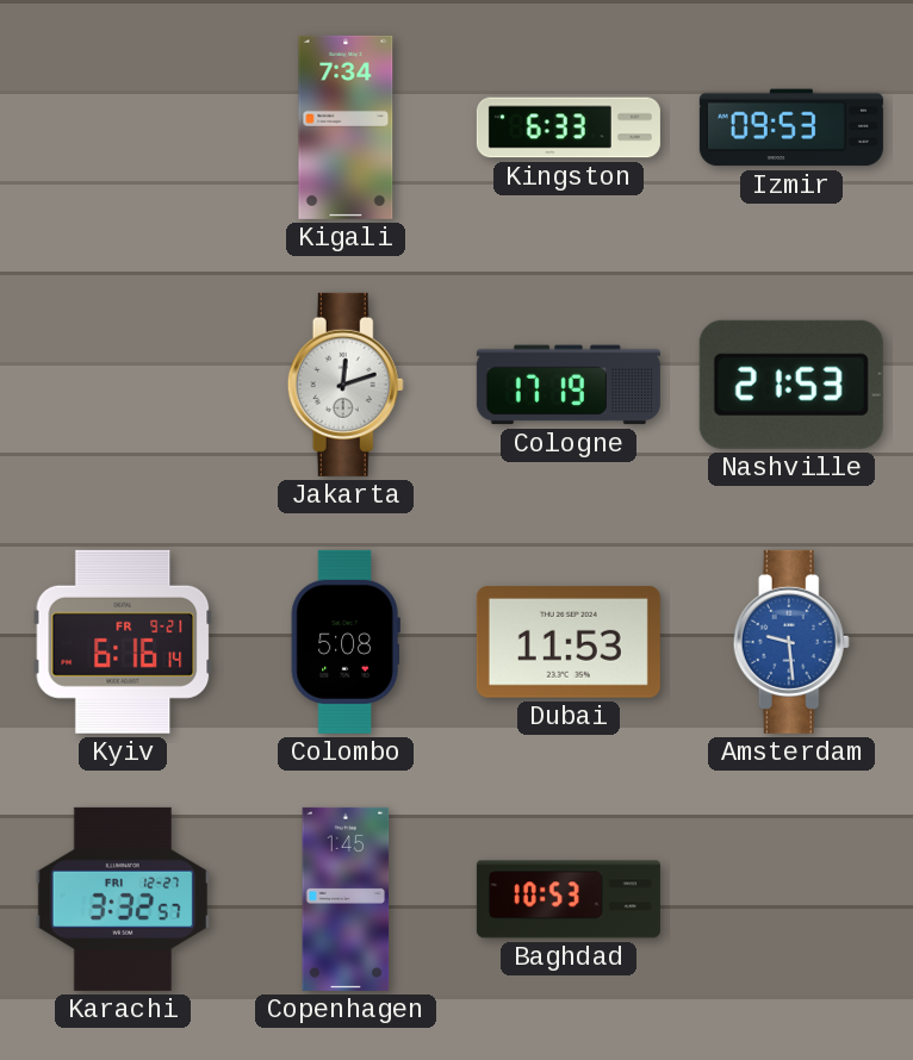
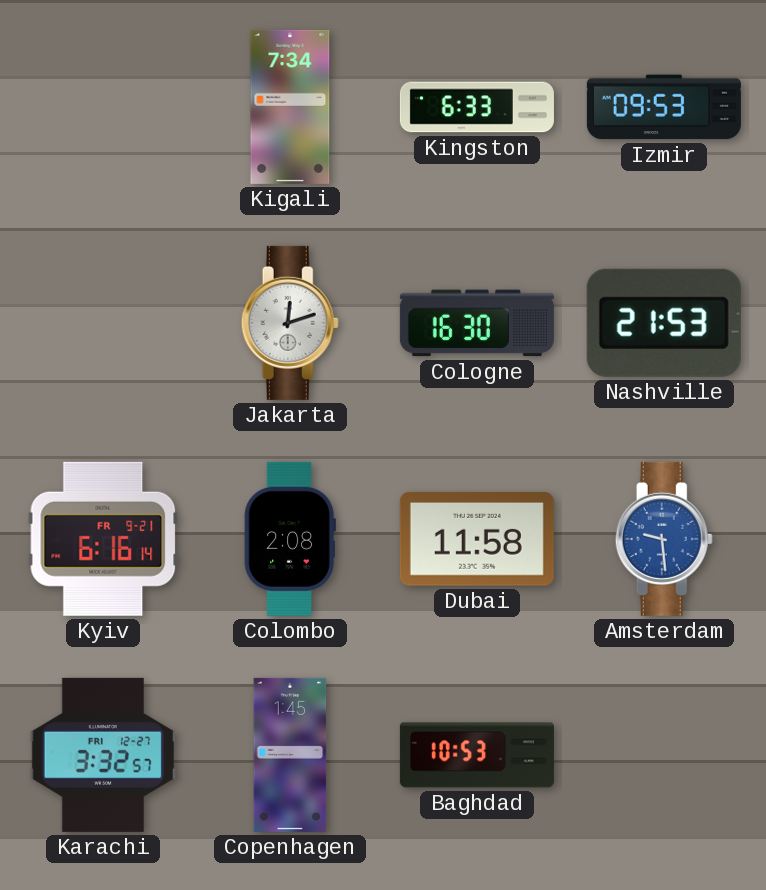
Cologne: 17:19 -> 16:30
Colombo: 5:08 -> 2:08
Dubai: 11:53 -> 11:58
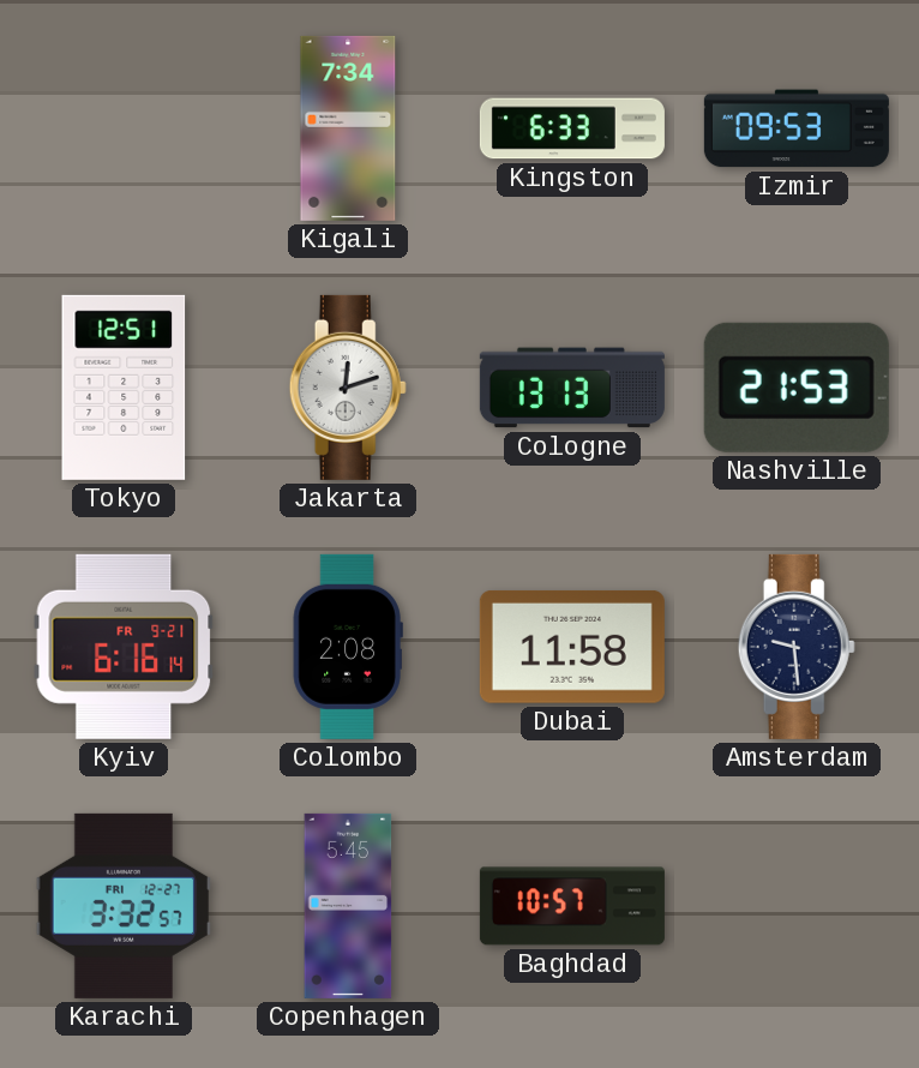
Tokyo: none -> 12:51
Cologne: 16:30 -> 13:13
Amsterdam dial: blue -> navy
Copenhagen: 1:45 -> 5:45
Baghdad: 10:53 -> 10:57
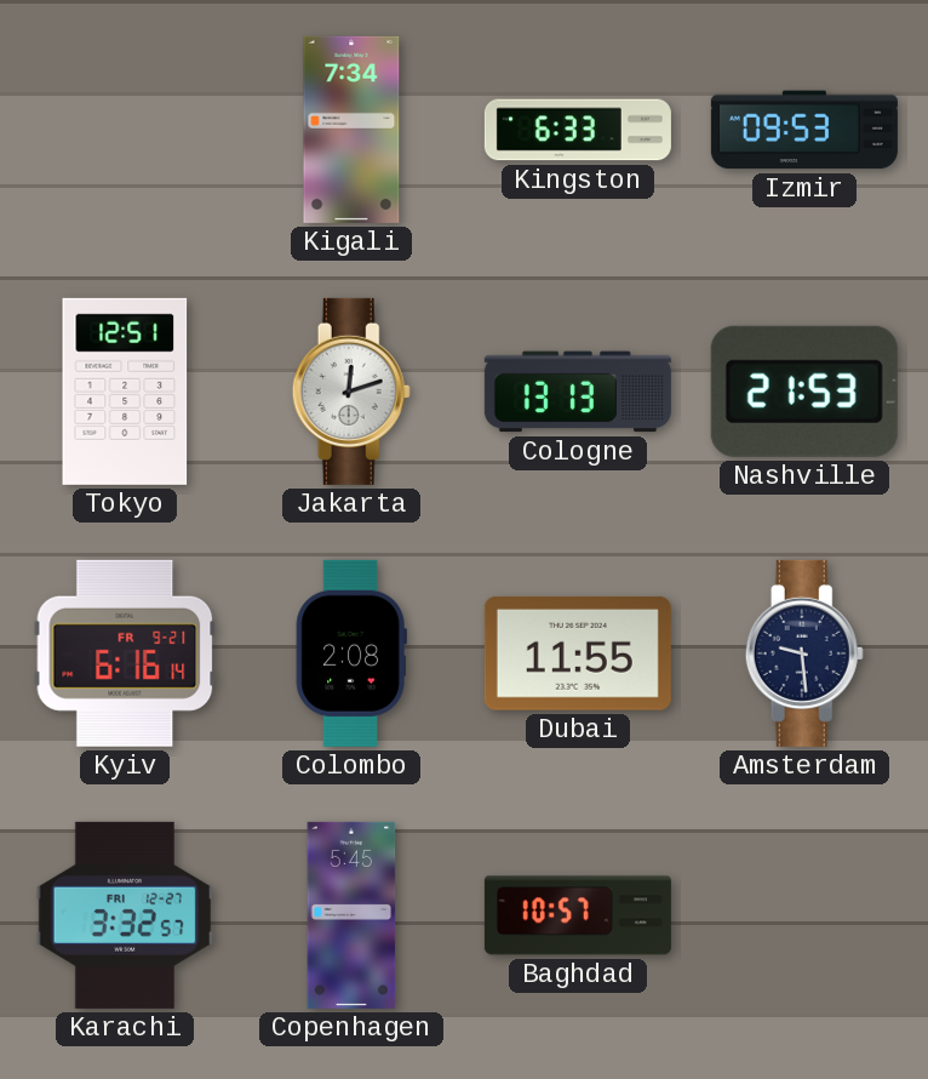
Dubai: 11:58 -> 11:55
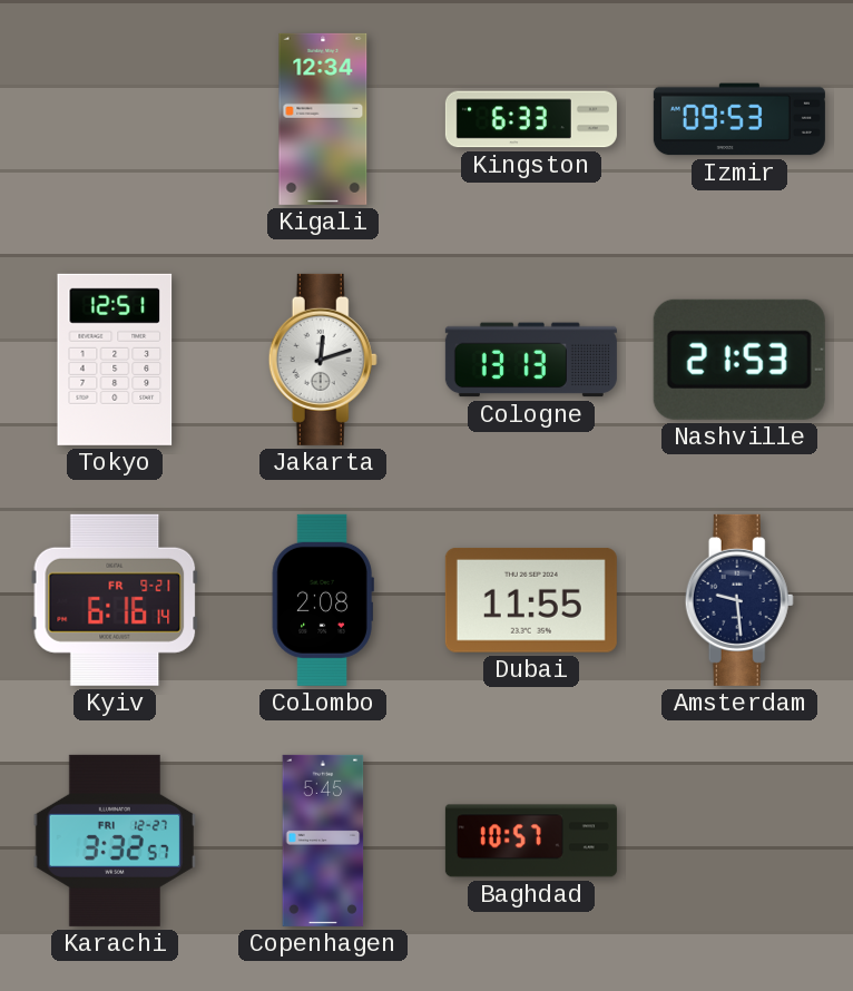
Kigali: 7:34 -> 12:34
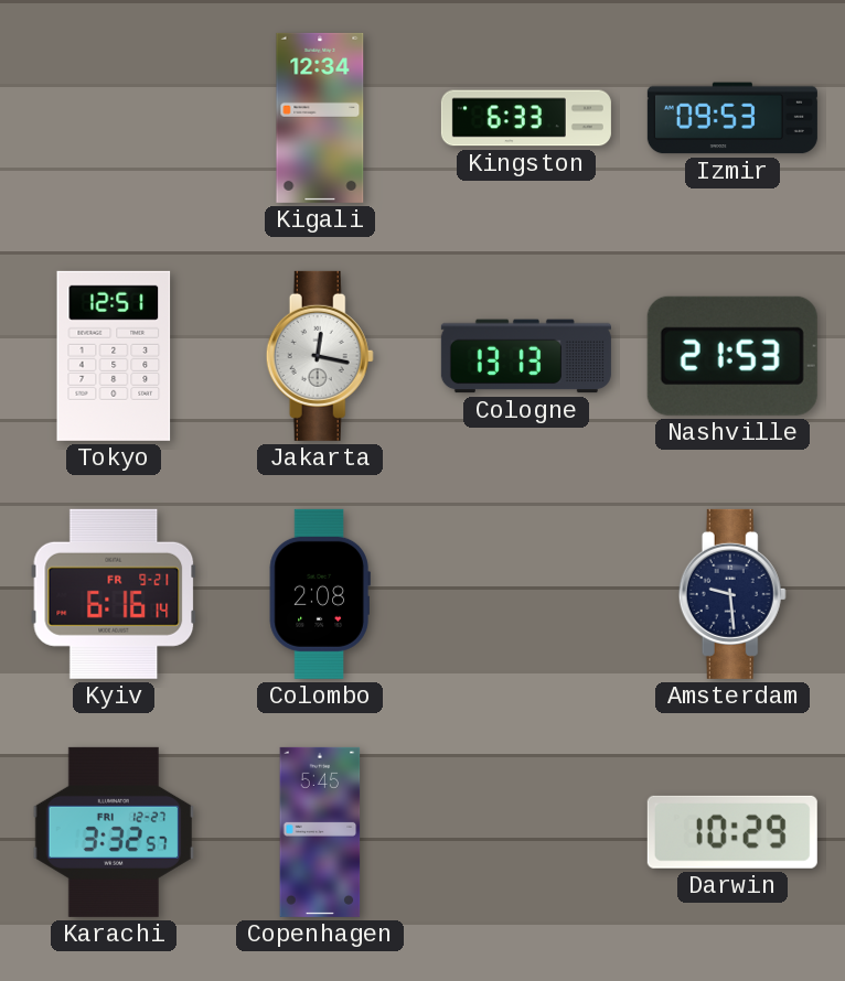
Jakarta: 12:12 -> 12:17
Dubai: 11:55 -> none
Baghdad: 10:57 -> none
Darwin: none -> 10:29
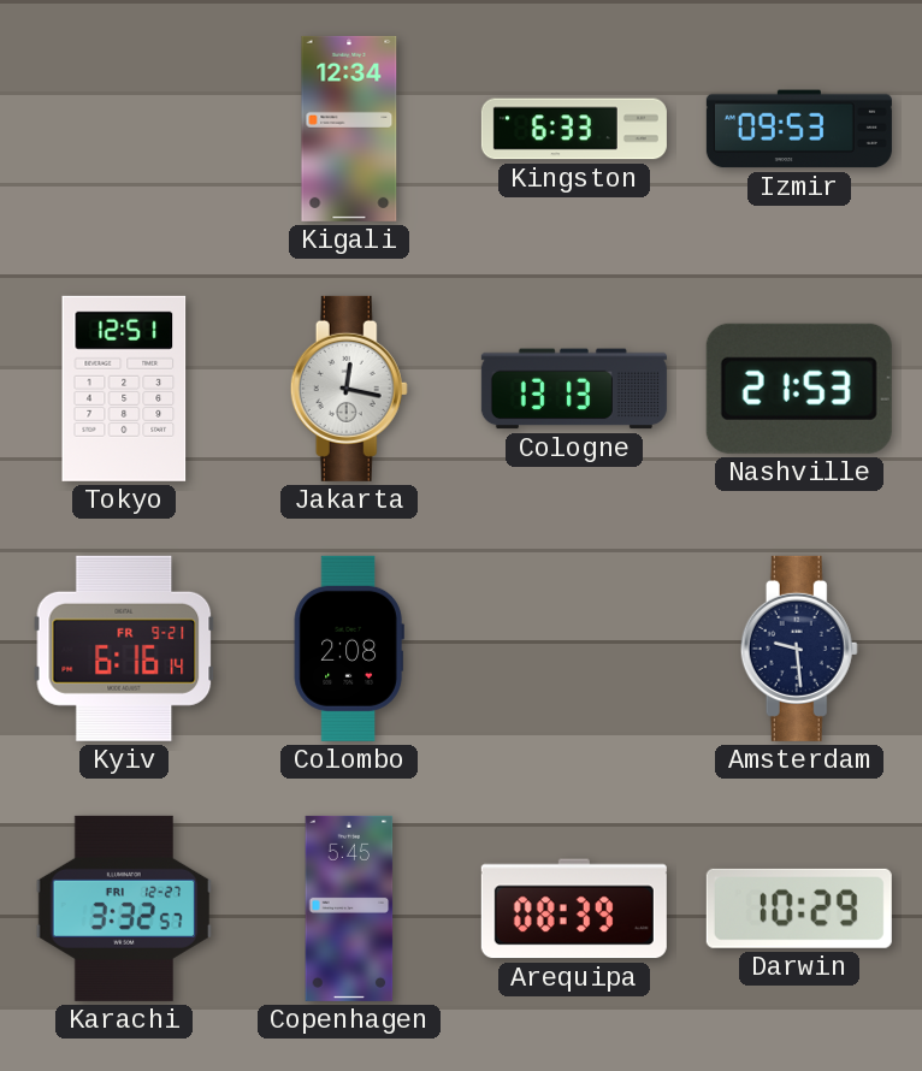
Arequipa: none -> 08:39
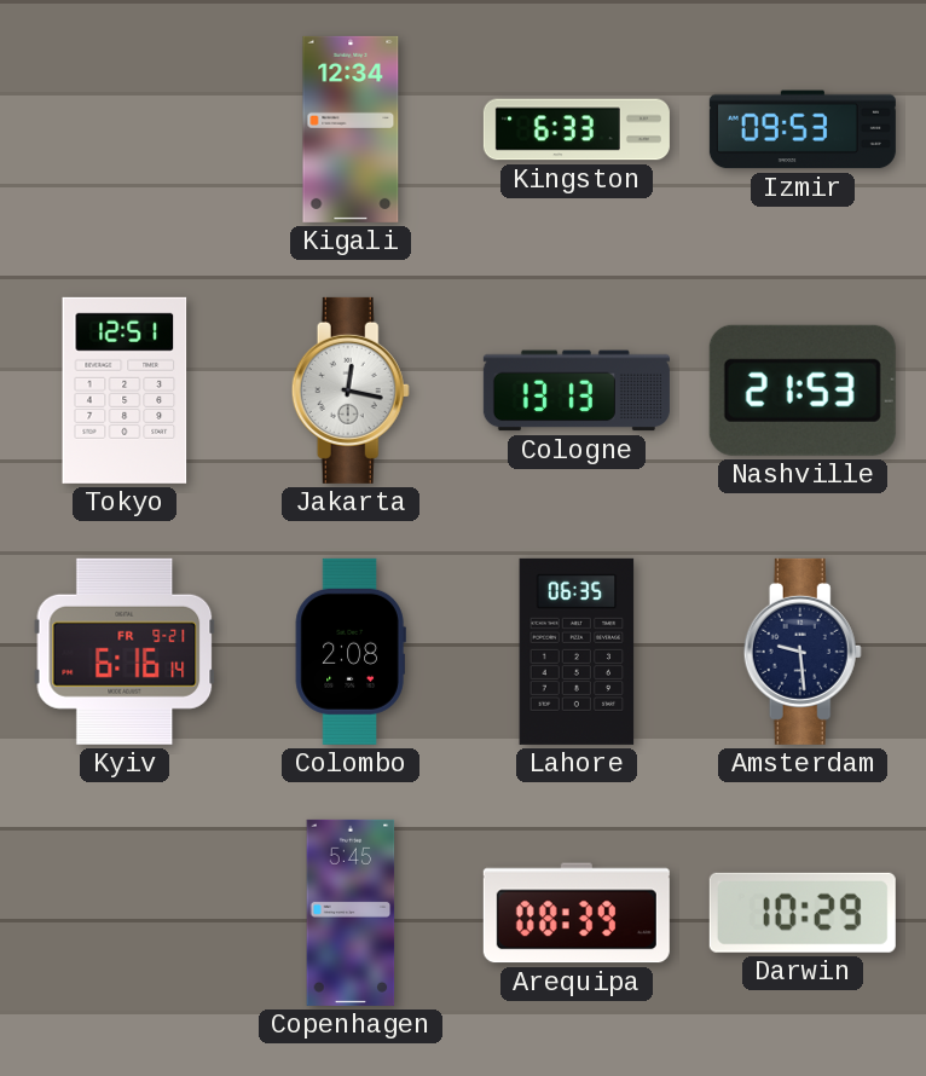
Lahore: none -> 06:35
Karachi: 3:32 -> none
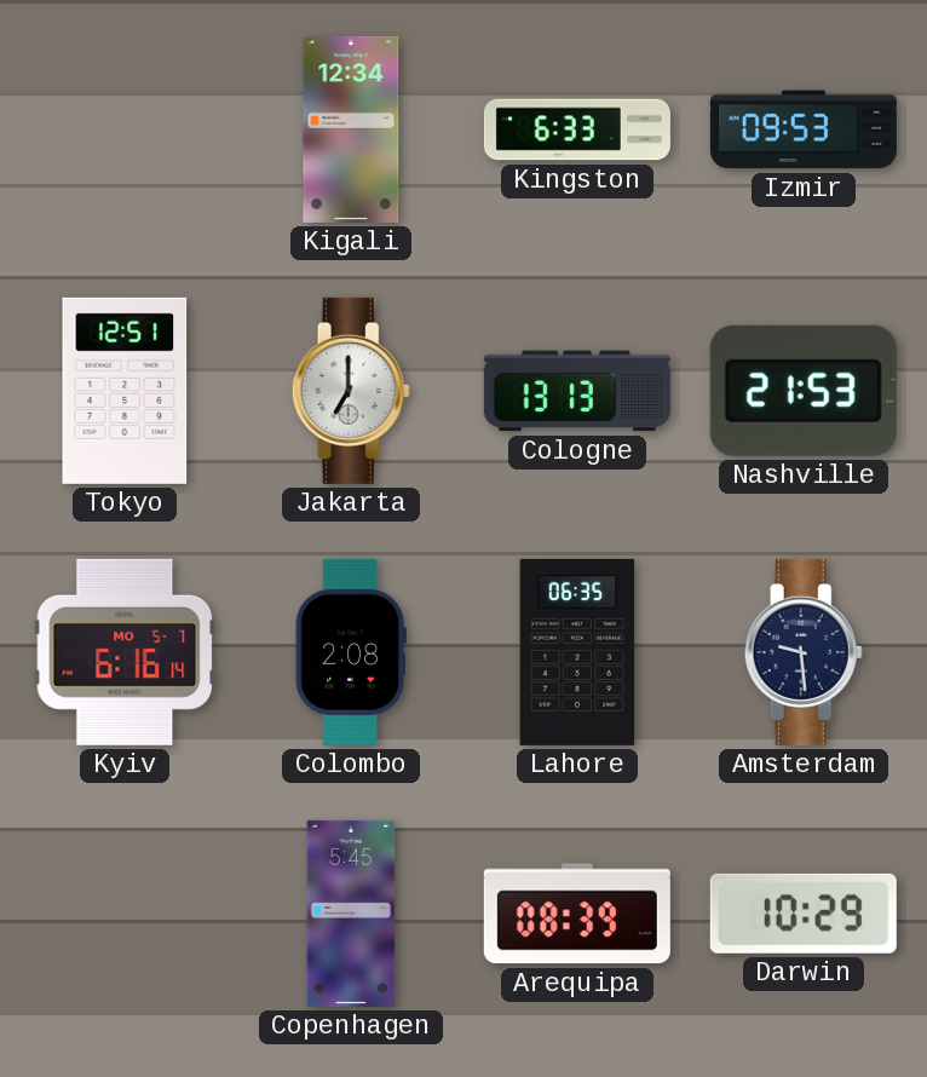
Jakarta: 12:17 -> 7:00
Kyiv date: FR 9-21 -> MO 5-7
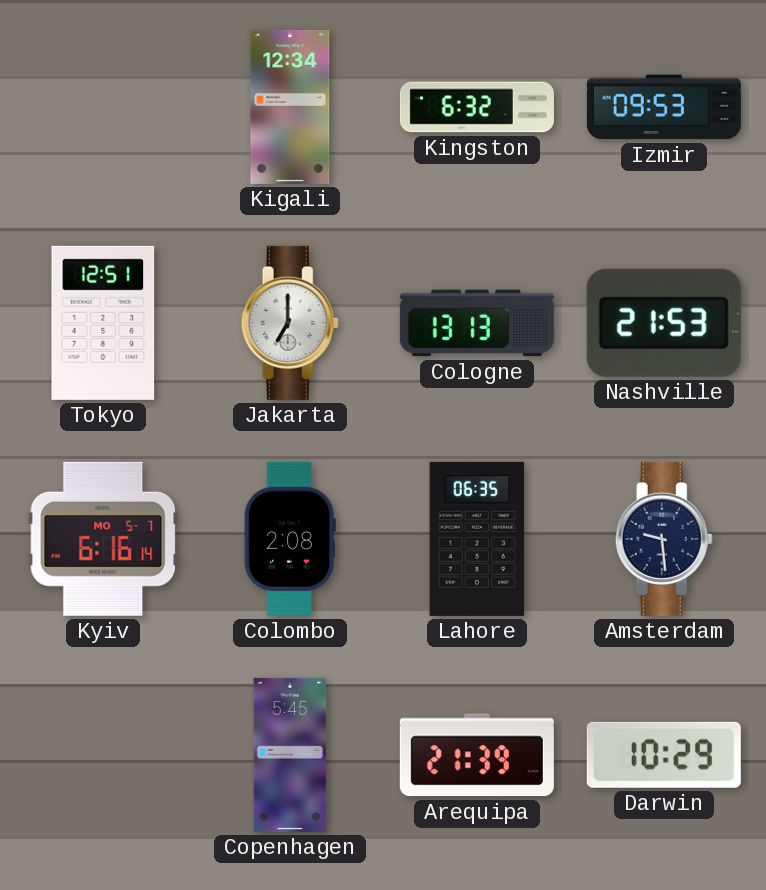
Kingston: 6:33 -> 6:32
Arequipa: 08:39 -> 21:39
